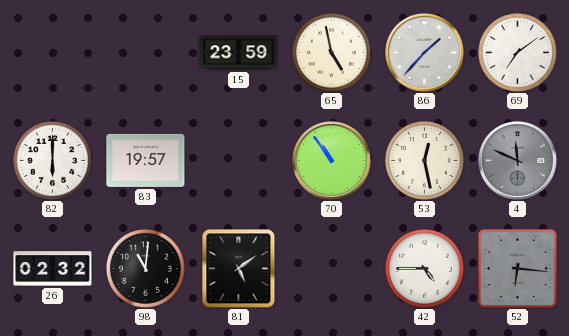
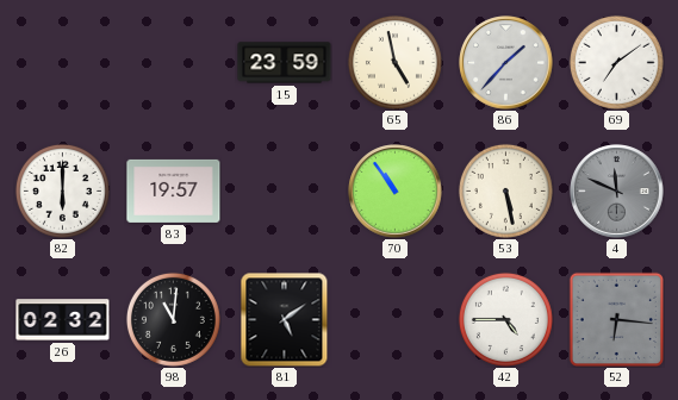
53: 12:28 -> 5:28
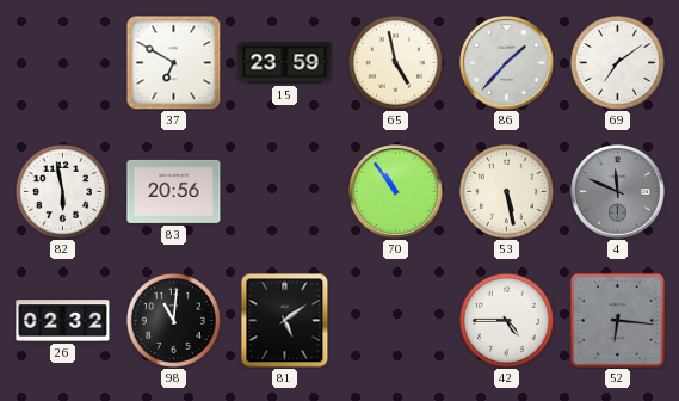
37: none -> 6:50
82: 6:00 -> 5:58
83: 19:57 -> 20:56
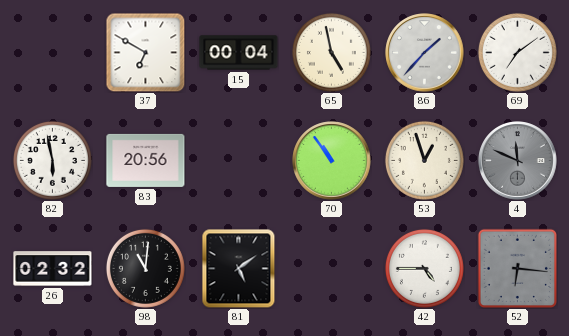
15: 23:59 -> 00:04
53: 5:28 -> 12:57
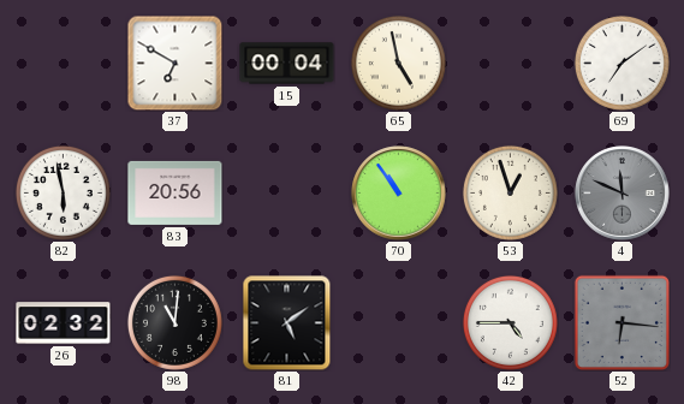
86: 1:37 -> none
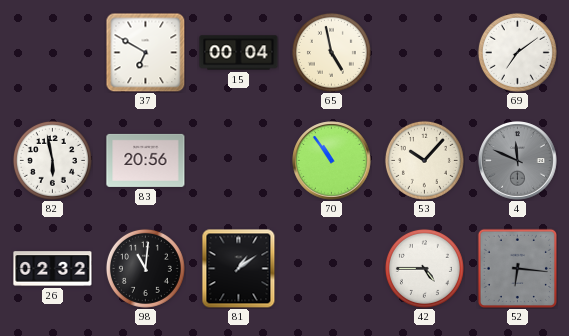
53: 12:57 -> 10:07
81: 5:09 -> 1:09
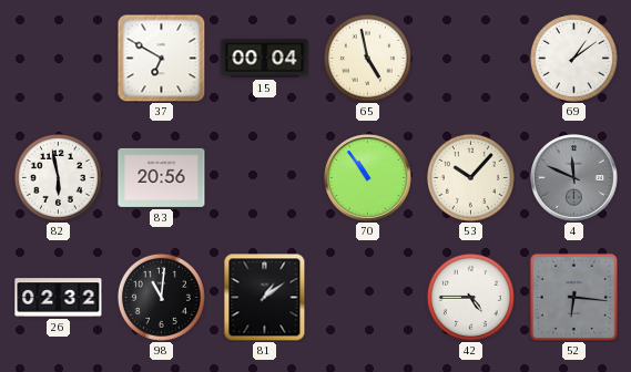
69: 7:09 -> 1:09
